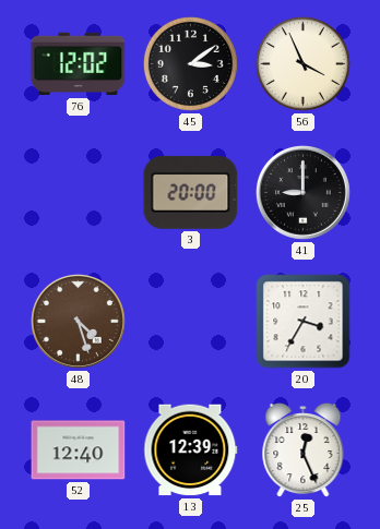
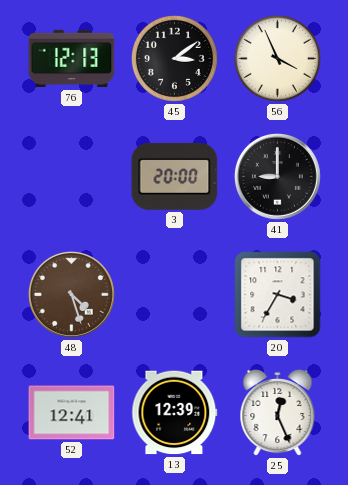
76: 12:02 -> 12:13
52: 12:40 -> 12:41
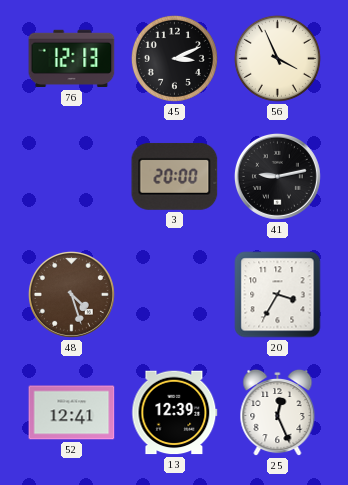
45: 3:09 -> 3:11
41: 9:00 -> 9:13
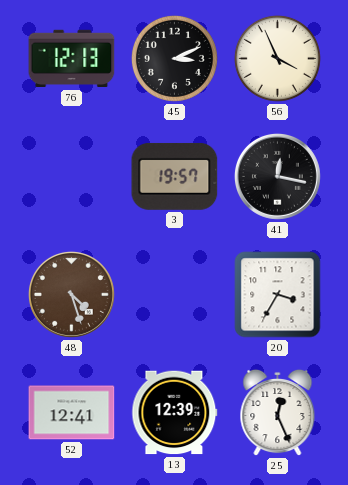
3: 20:00 -> 19:57
41: 9:13 -> 12:17
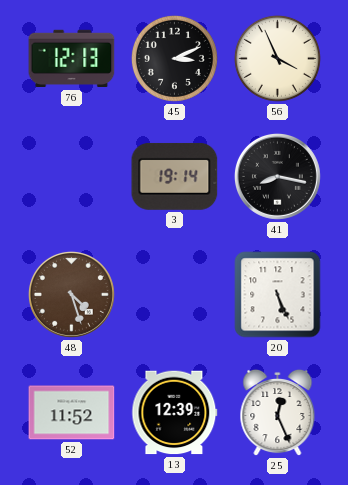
3: 19:57 -> 19:14
41: 12:17 -> 8:17
20: 3:35 -> 5:26
52: 12:41 -> 11:52
